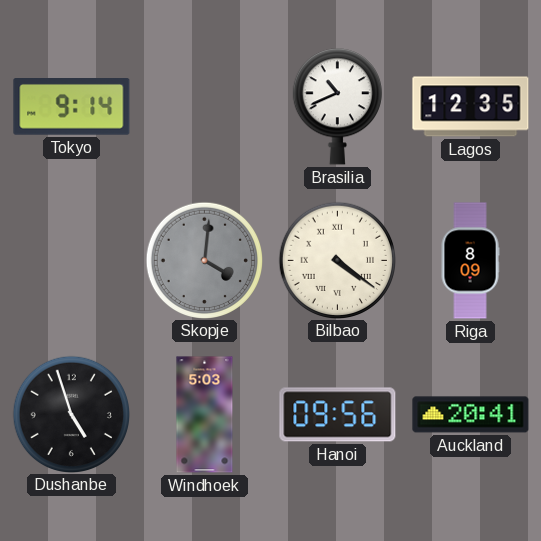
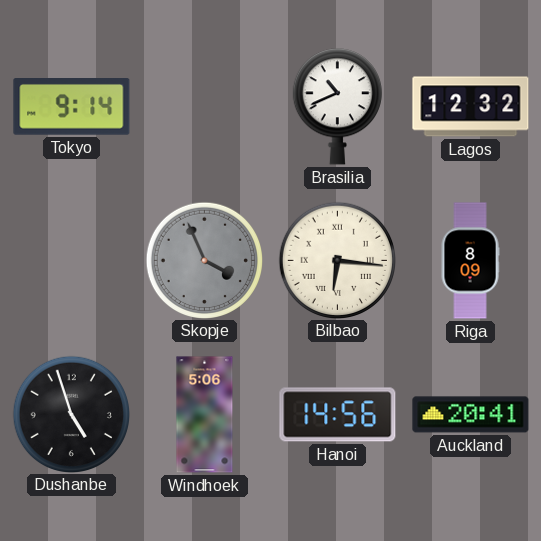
Lagos: 12:35 -> 12:32
Skopje: 4:01 -> 3:56
Bilbao: 4:21 -> 6:16
Windhoek: 5:03 -> 5:06
Hanoi: 09:56 -> 14:56
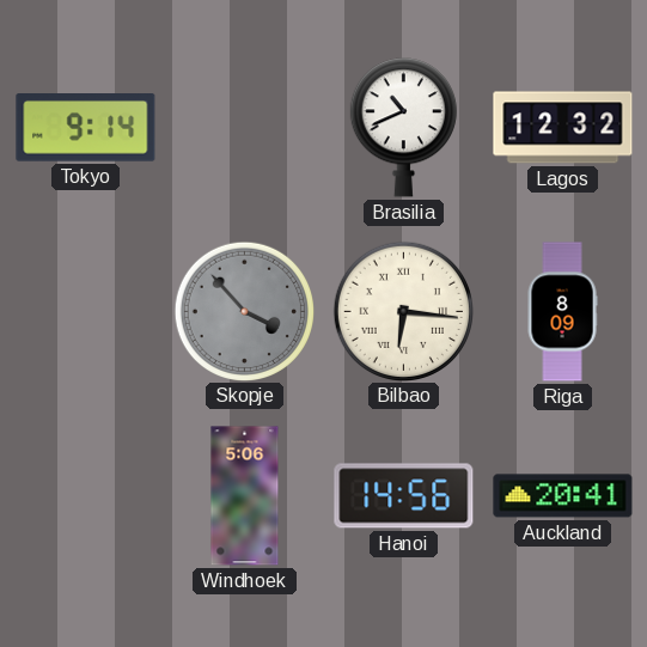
Skopje: 3:56 -> 3:53
Dushanbe: 4:57 -> none
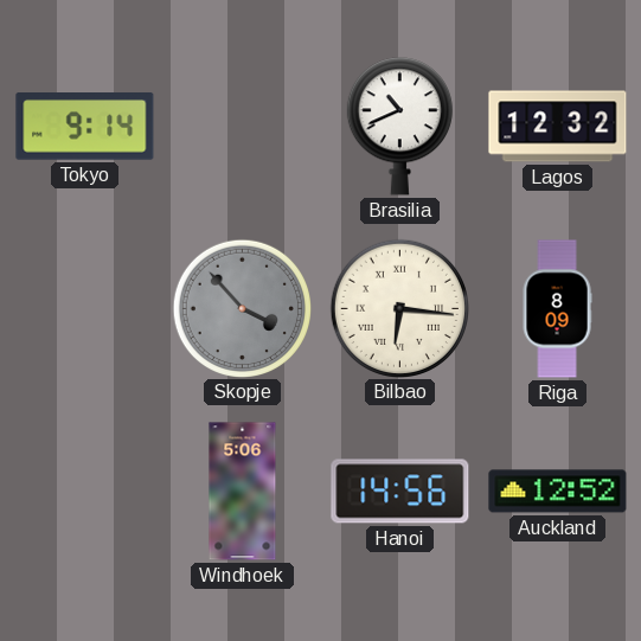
Auckland: 20:41 -> 12:52
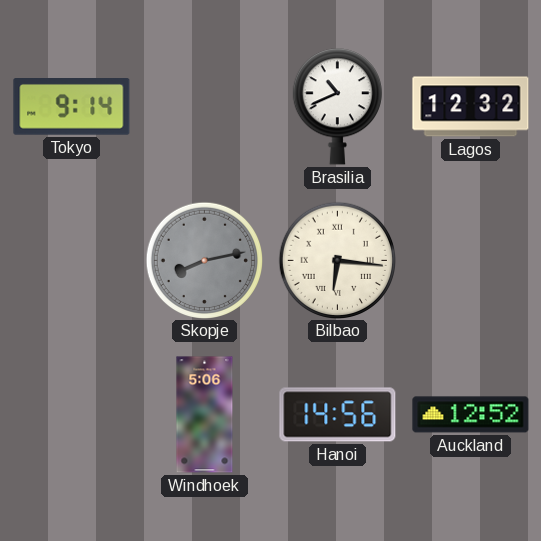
Skopje: 3:53 -> 8:13
Riga: 8:09 -> none
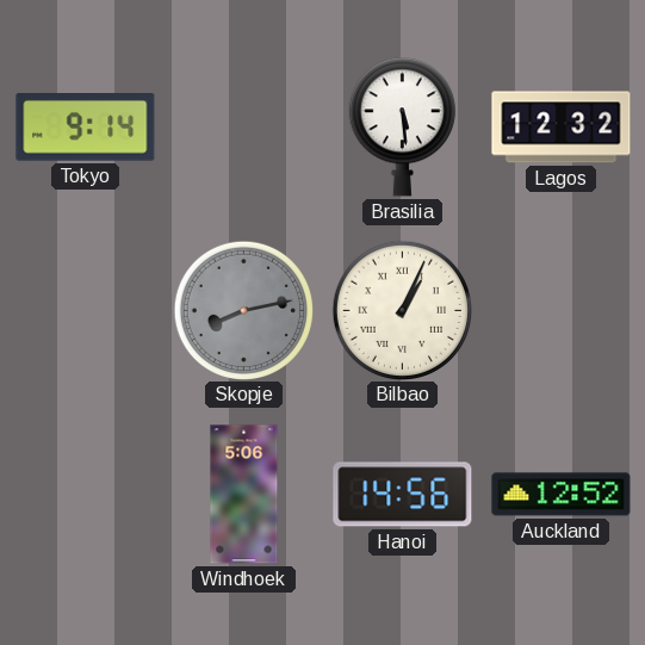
Brasilia: 10:41 -> 5:29
Bilbao: 6:16 -> 1:04
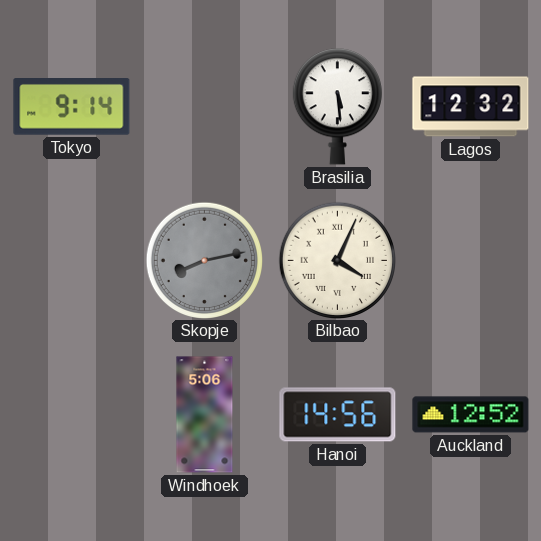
Bilbao: 1:04 -> 4:04
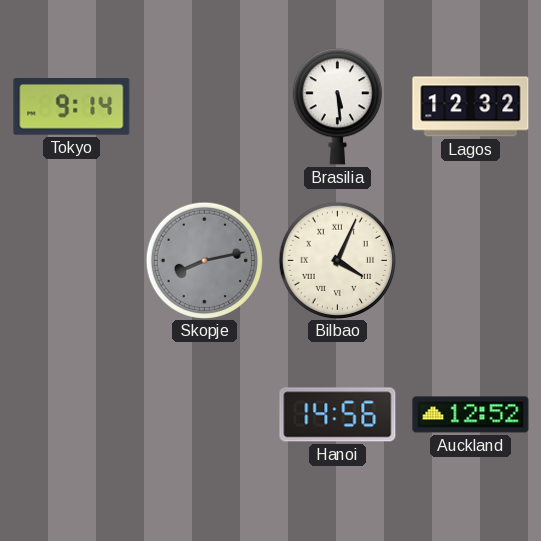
Windhoek: 5:06 -> none
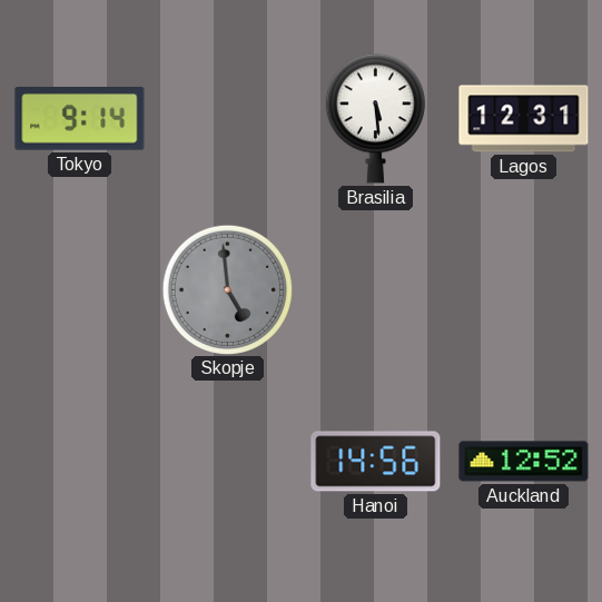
Lagos: 12:32 -> 12:31
Skopje: 8:13 -> 4:59
Bilbao: 4:04 -> none
